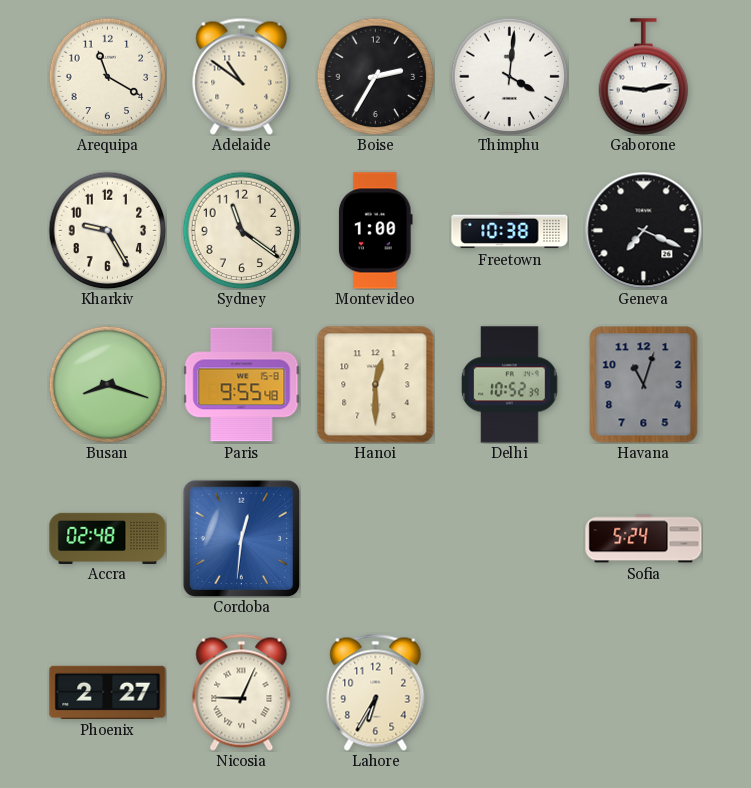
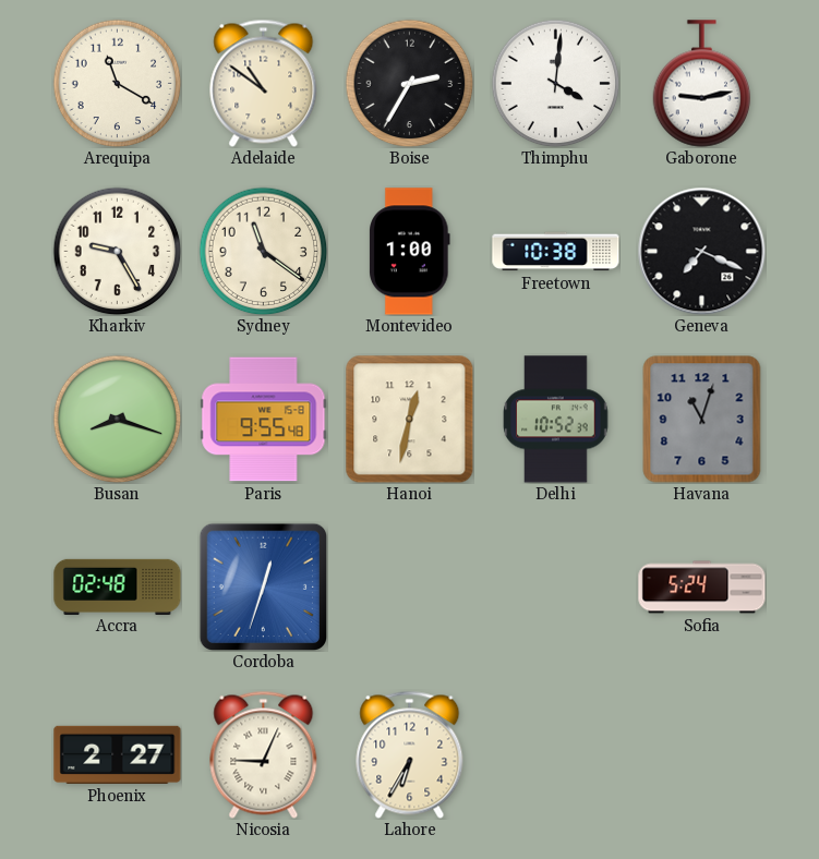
Hanoi: 12:30 -> 12:32
Cordoba: 12:31 -> 12:33
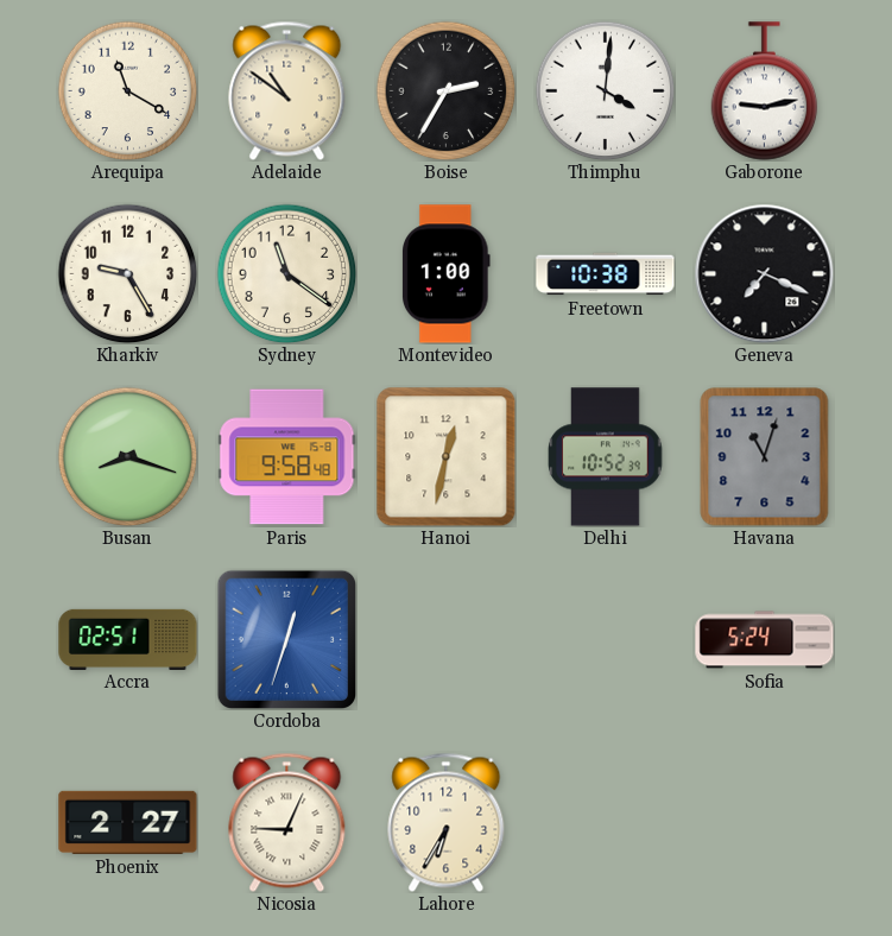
Paris: 9:55 -> 9:58
Accra: 02:48 -> 02:51
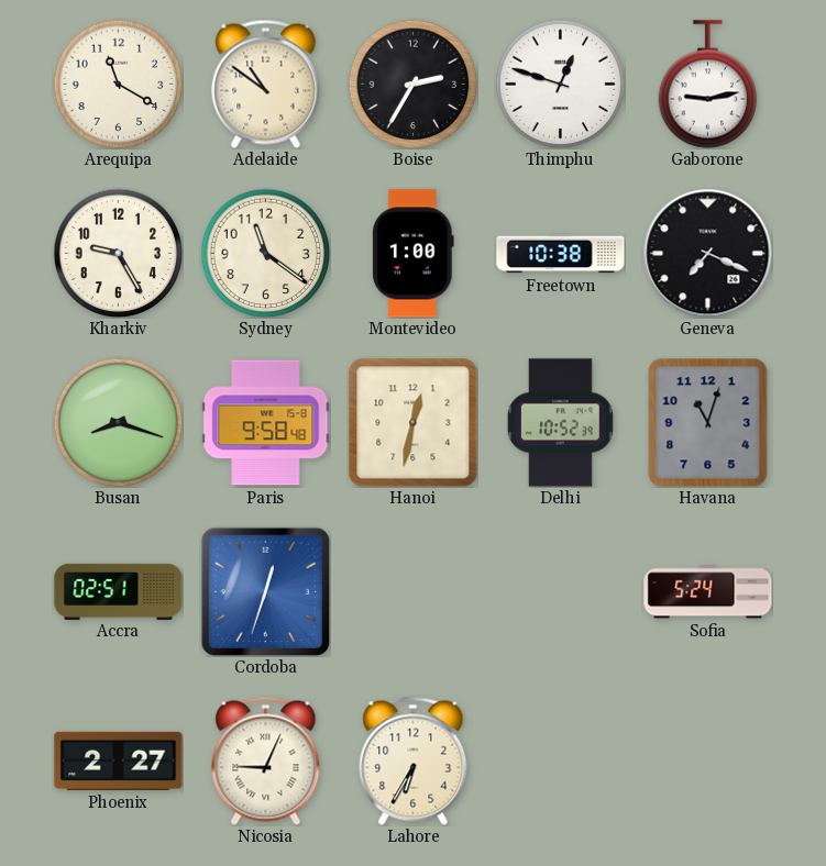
Thimphu: 4:01 -> 12:48
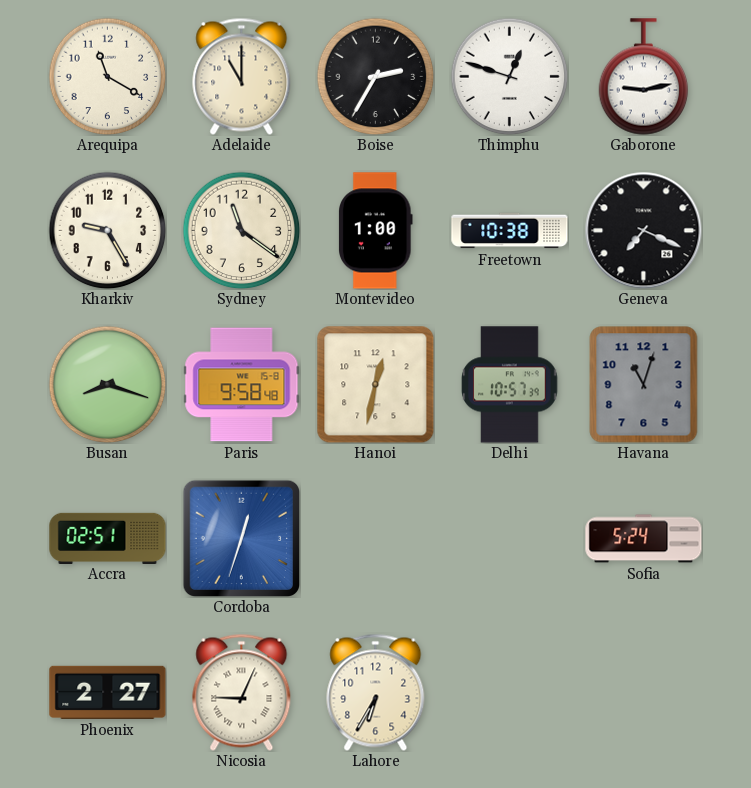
Adelaide: 10:51 -> 11:00
Delhi: 10:52 -> 10:57
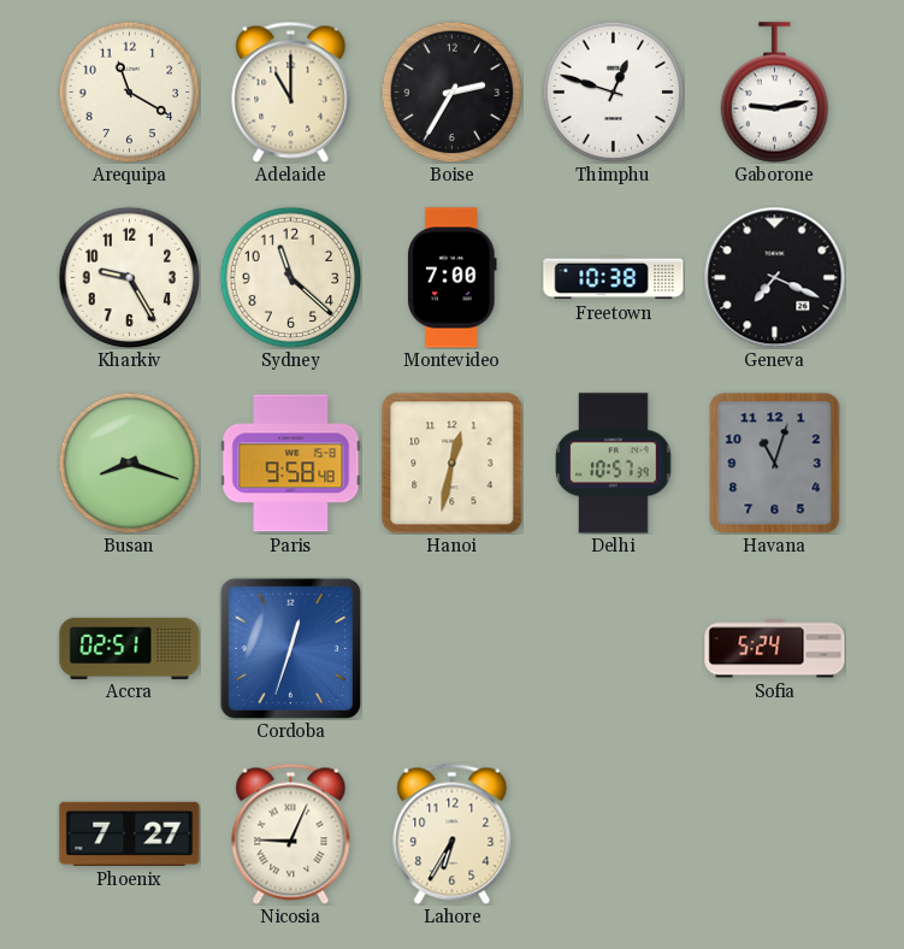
Sydney: 11:21 -> 11:22
Montevideo: 1:00 -> 7:00
Phoenix: 2:27 -> 7:27
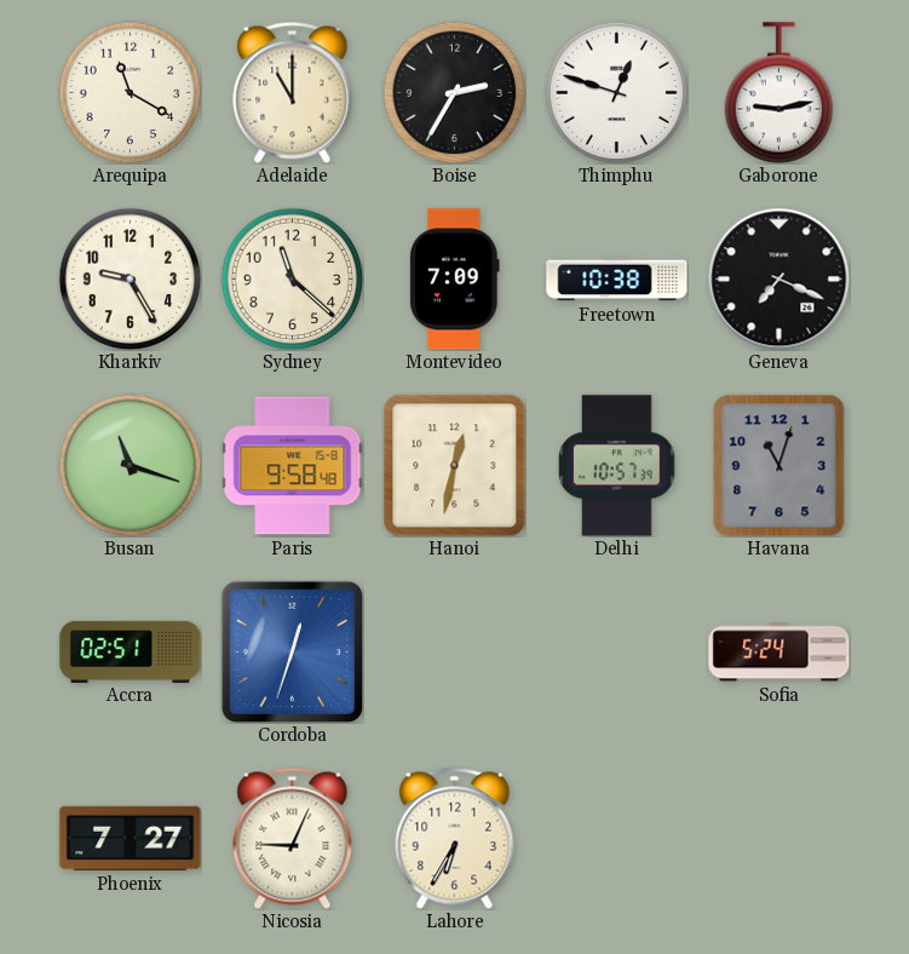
Montevideo: 7:00 -> 7:09
Busan: 8:18 -> 11:18
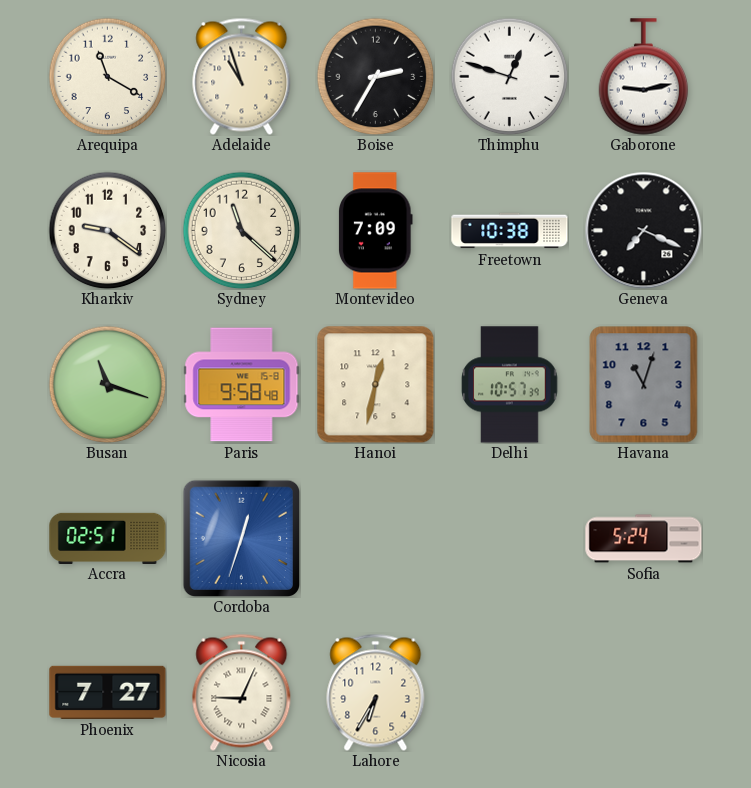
Adelaide: 11:00 -> 10:57
Kharkiv: 9:25 -> 9:21
